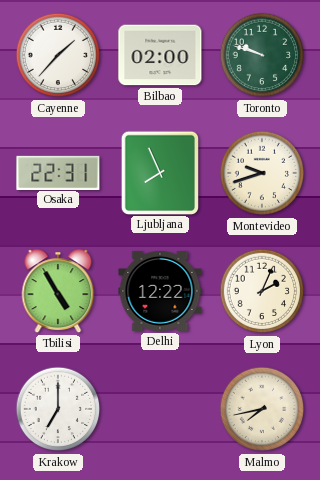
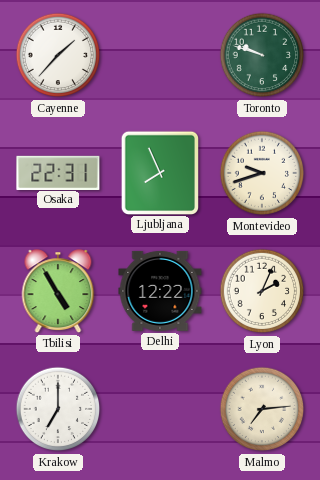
Bilbao: 02:00 -> none
Malmo: 7:43 -> 7:14
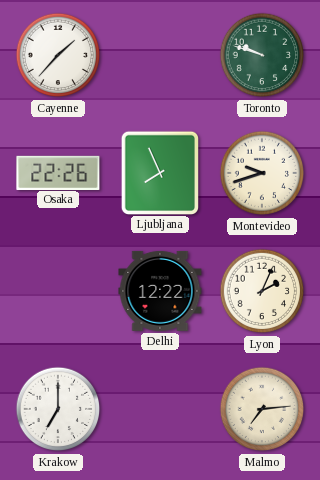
Osaka: 22:31 -> 22:26
Tbilisi: 4:55 -> none
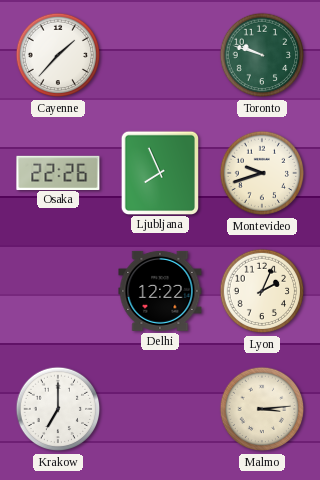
Malmo: 7:14 -> 3:14
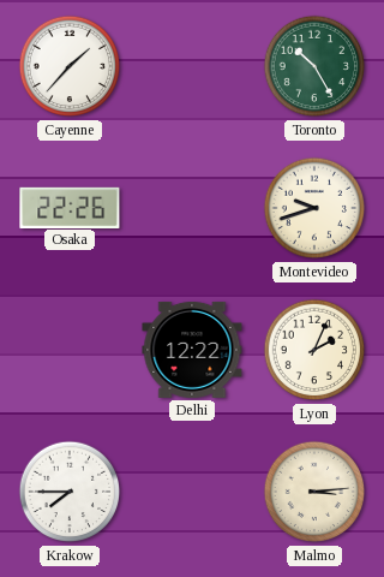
Toronto: 9:48 -> 10:25
Ljubljana: 7:56 -> none
Krakow: 7:00 -> 7:45
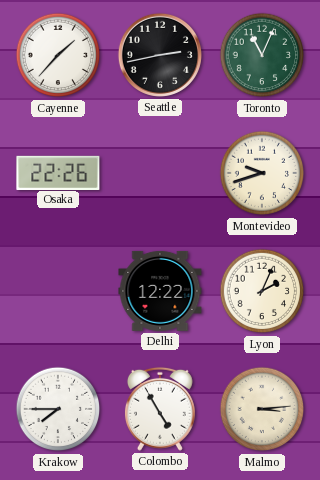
Seattle: none -> 2:43
Toronto: 10:25 -> 11:04
Colombo: none -> 4:55
